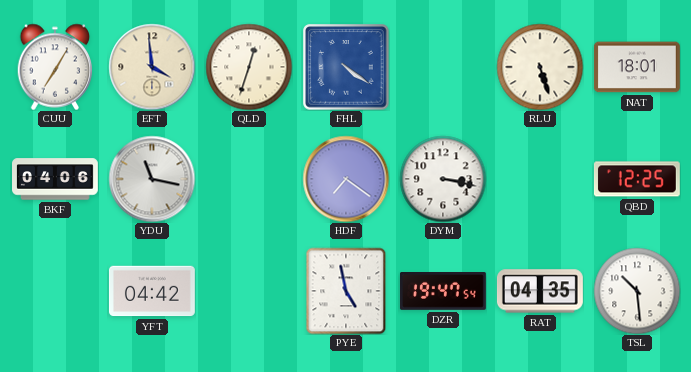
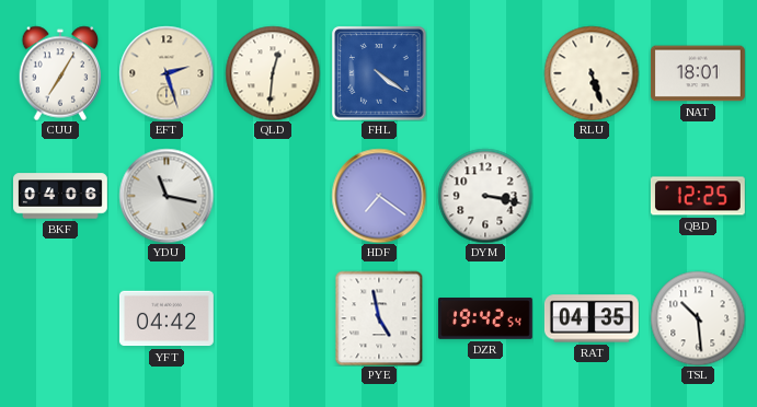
EFT: 3:59 -> 2:27
QLD: 12:33 -> 12:31
DZR: 19:47 -> 19:42
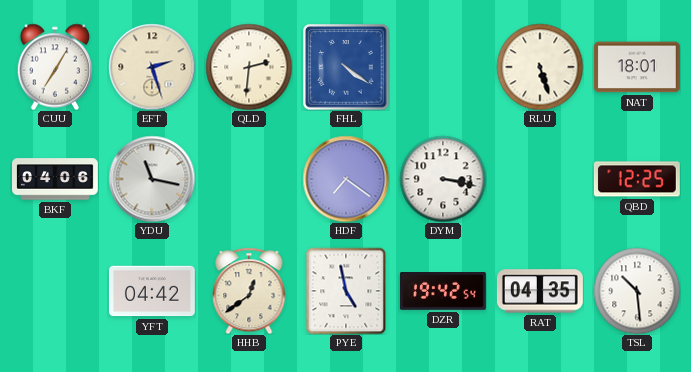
QLD: 12:31 -> 2:31
HHB: none -> 12:39
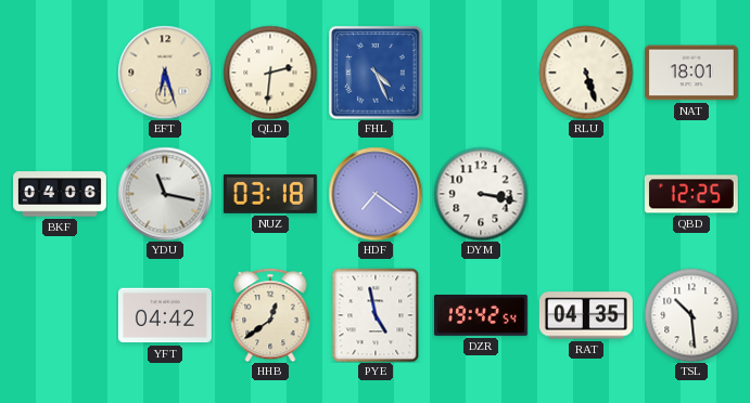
CUU: 7:05 -> none
EFT: 2:27 -> 6:27
FHL: 4:21 -> 4:26
NUZ: none -> 03:18
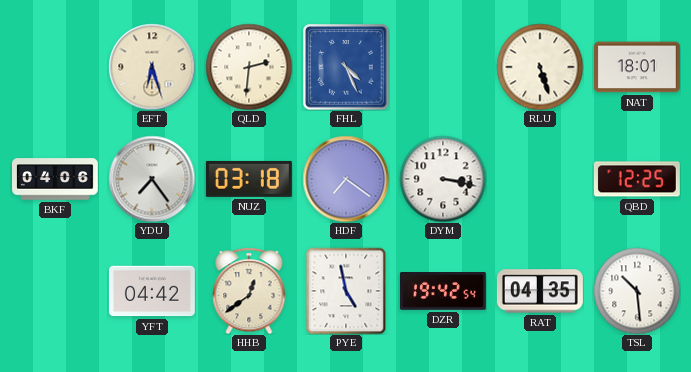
YDU: 11:17 -> 7:24
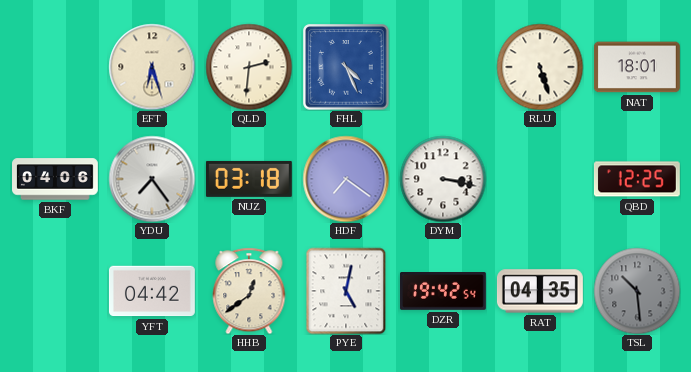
PYE: 4:58 -> 5:02
TSL dial: white -> grey
